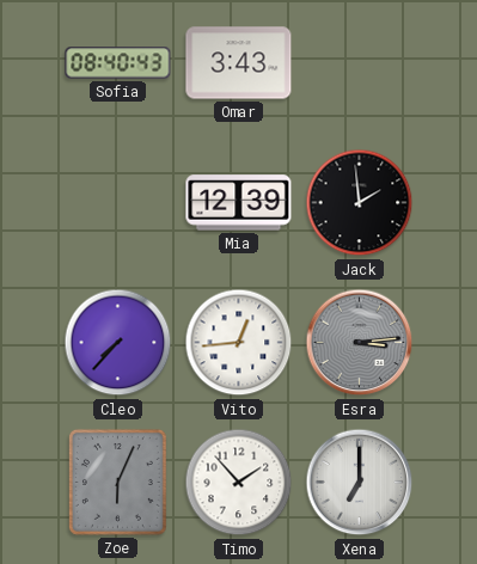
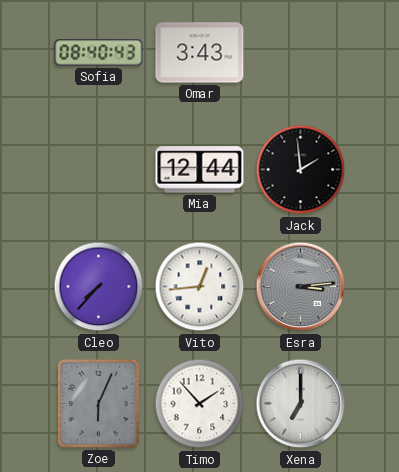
Mia: 12:39 -> 12:44
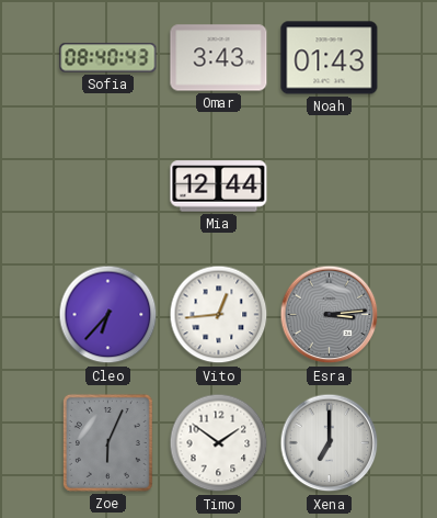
Noah: none -> 01:43
Jack: 1:59 -> none
Cleo: 7:37 -> 6:37
Timo: 1:53 -> 1:51
